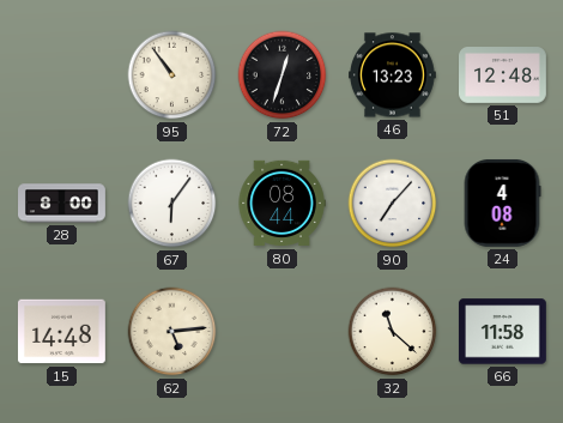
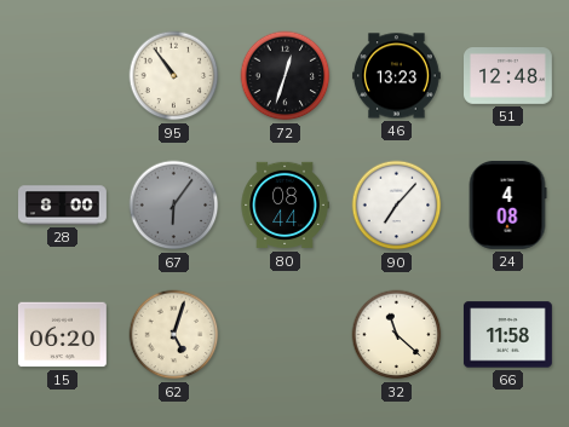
67 dial: white -> grey
15: 14:48 -> 06:20
62: 5:14 -> 5:03
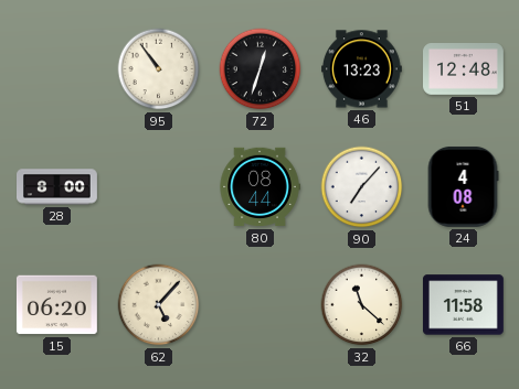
67: 6:06 -> none
62: 5:03 -> 5:07
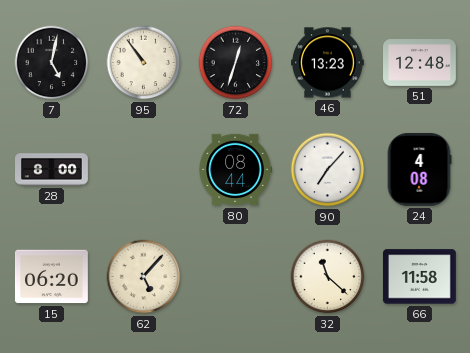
7: none -> 5:02
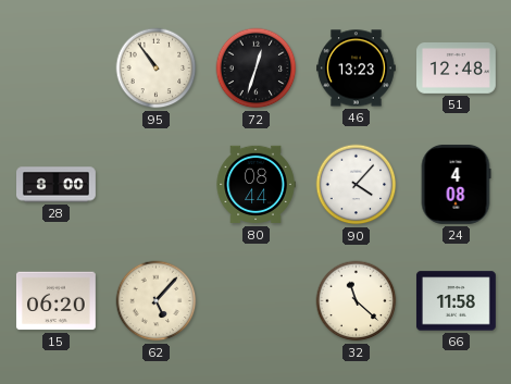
7: 5:02 -> none
90: 7:07 -> 4:07
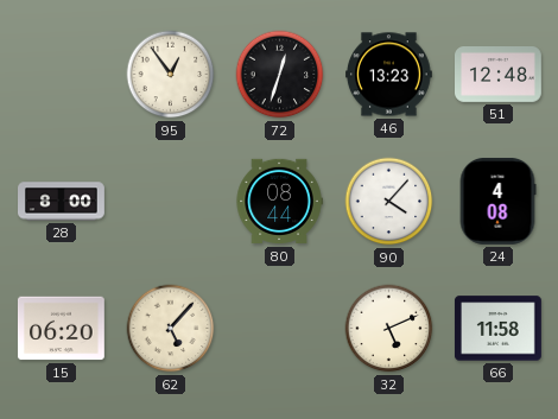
95: 10:54 -> 12:54
32: 11:22 -> 5:11
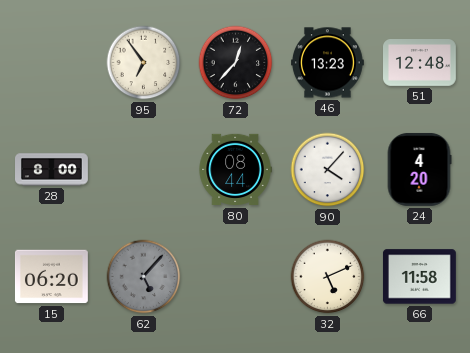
95: 12:54 -> 6:54
72: 12:33 -> 12:37
24: 4:08 -> 4:20
62 dial: cream -> grey
